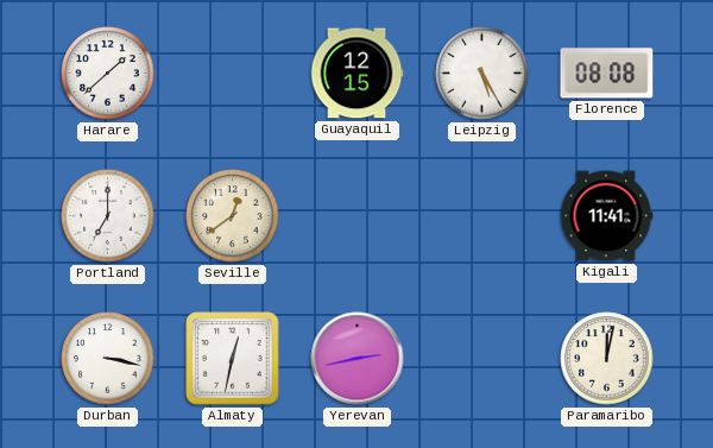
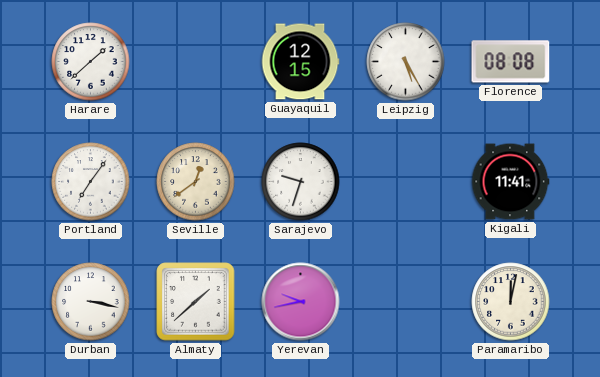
Portland: 7:00 -> 7:06
Sarajevo: none -> 9:33
Almaty: 12:32 -> 1:38
Yerevan: 2:43 -> 9:43
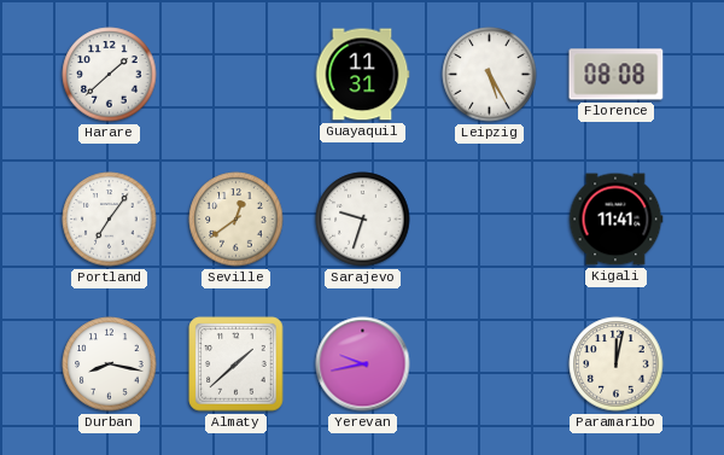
Guayaquil: 12:15 -> 11:31
Durban: 3:17 -> 8:17
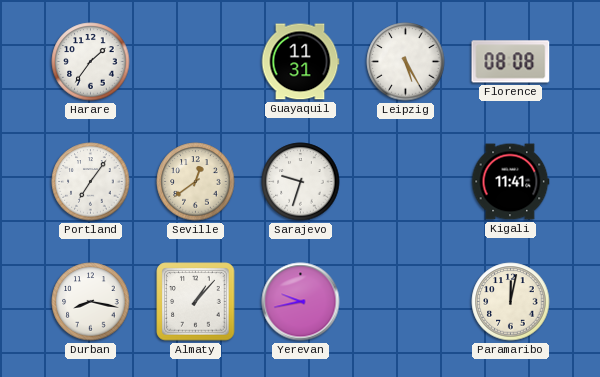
Harare: 1:38 -> 1:36
Almaty: 1:38 -> 1:07
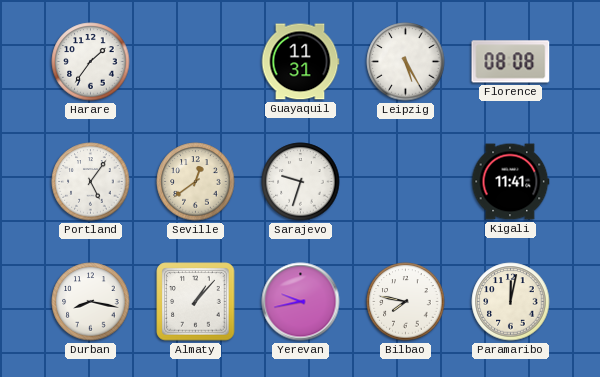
Portland: 7:06 -> 5:06
Bilbao: none -> 7:47
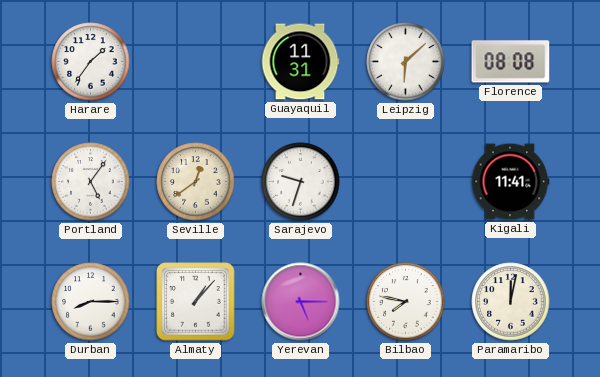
Leipzig: 5:25 -> 6:08
Durban: 8:17 -> 8:15
Yerevan: 9:43 -> 5:15
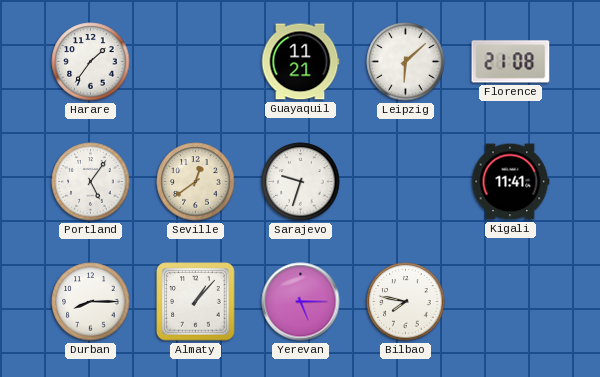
Guayaquil: 11:31 -> 11:21
Florence: 08:08 -> 21:08
Paramaribo: 12:02 -> none
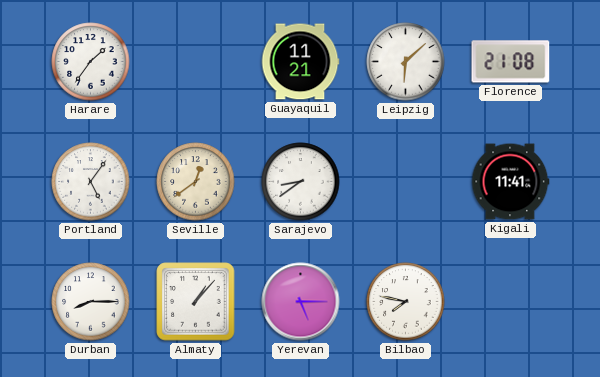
Sarajevo: 9:33 -> 8:39
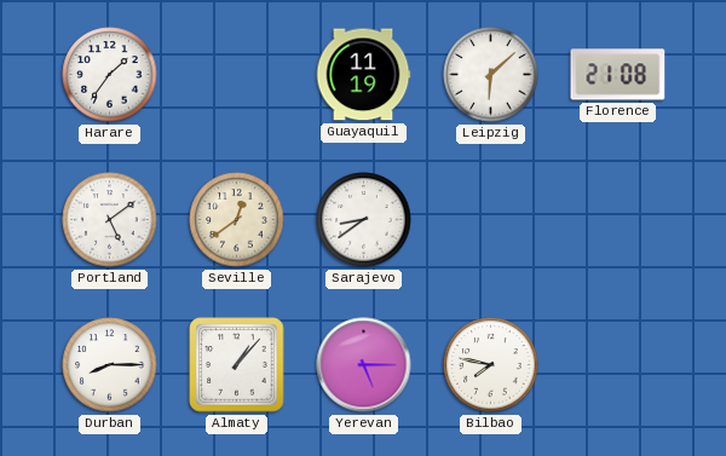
Guayaquil: 11:21 -> 11:19
Portland: 5:06 -> 5:09
Kigali: 11:41 -> none
